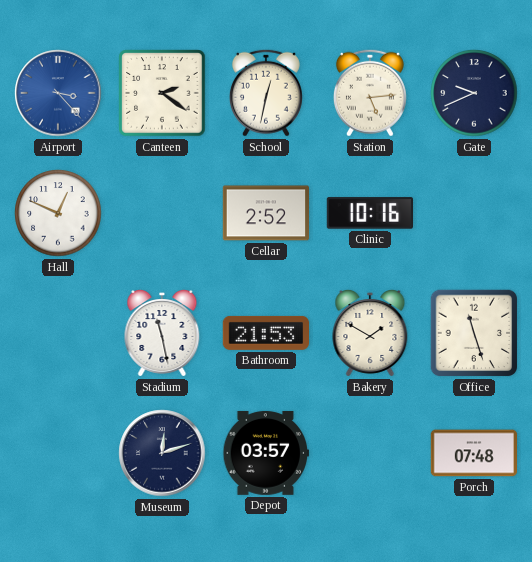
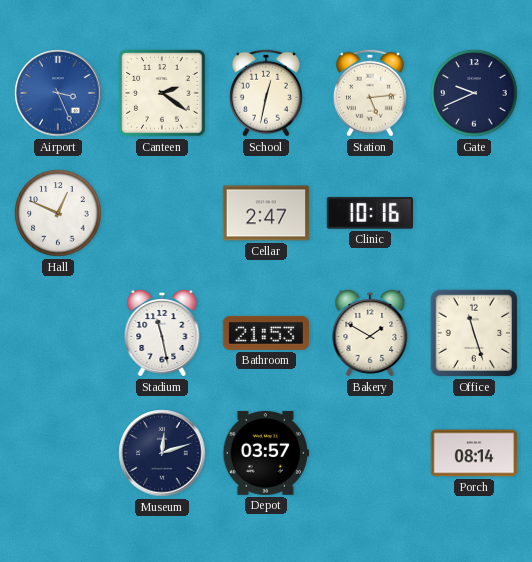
Airport: 3:23 -> 3:26
Cellar: 2:52 -> 2:47
Porch: 07:48 -> 08:14
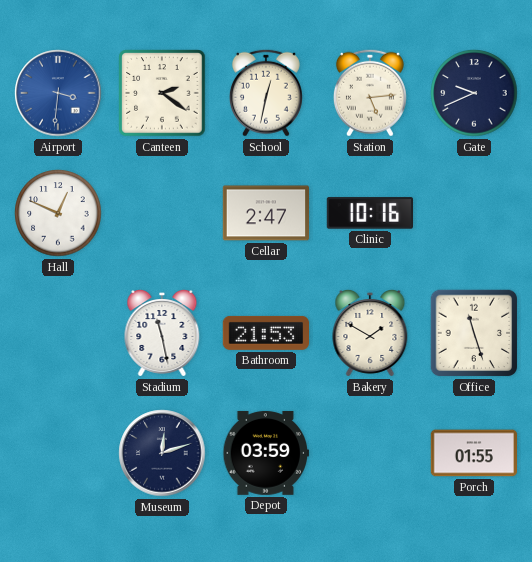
Airport: 3:26 -> 3:31
Depot: 03:57 -> 03:59
Porch: 08:14 -> 01:55
